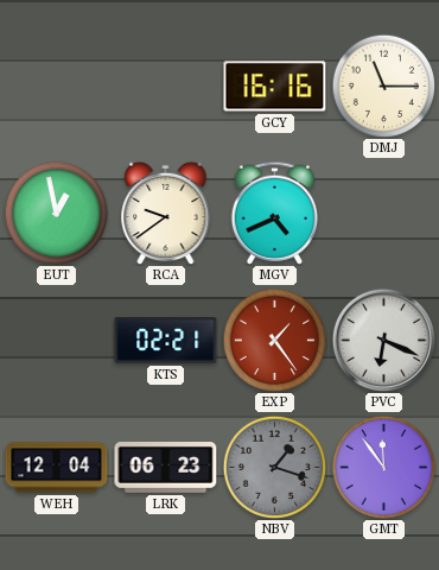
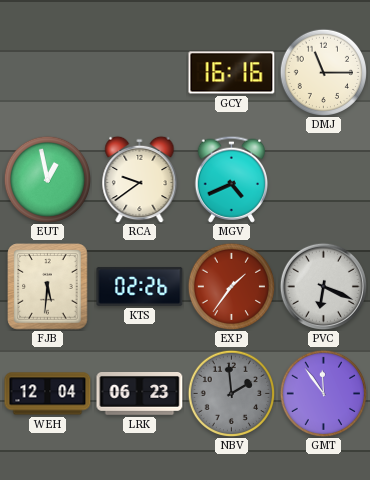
FJB: none -> 5:31
KTS: 02:21 -> 02:26
EXP: 1:24 -> 1:36
NBV: 1:18 -> 1:59
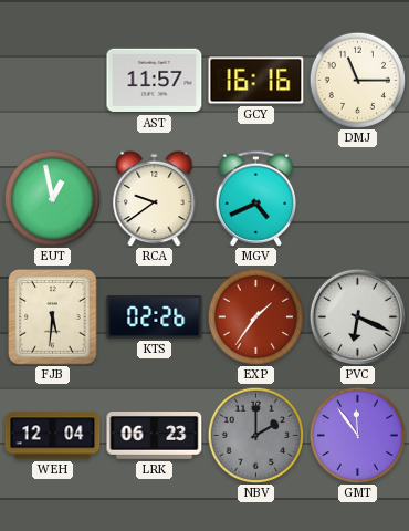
AST: none -> 11:57
NBV: 1:59 -> 2:00
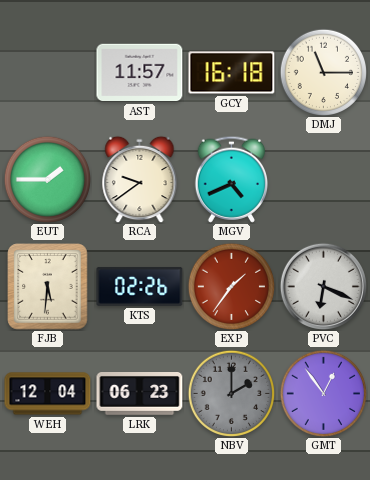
GCY: 16:16 -> 16:18
EUT: 12:58 -> 1:45
GMT: 11:54 -> 12:54
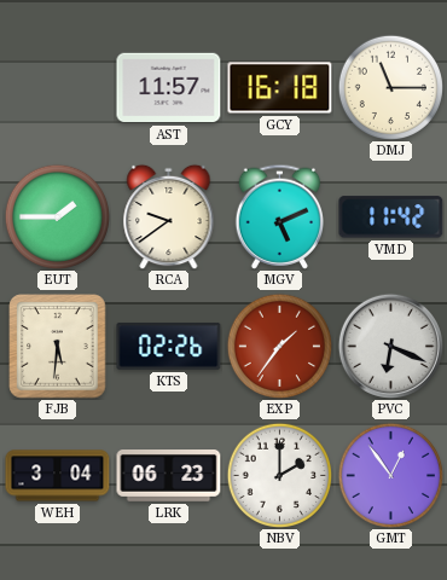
MGV: 4:41 -> 5:11
VMD: none -> 11:42
WEH: 12:04 -> 3:04
NBV dial: grey -> white
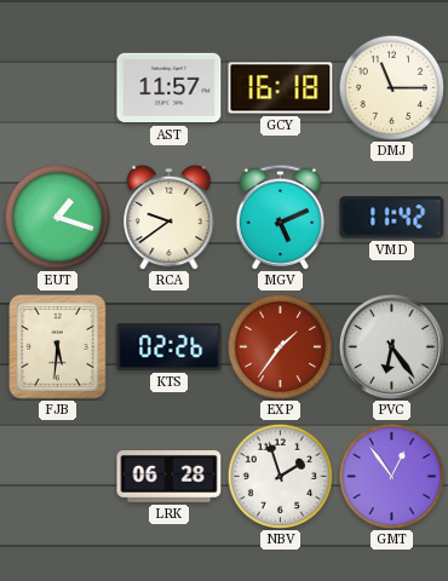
EUT: 1:45 -> 1:18
PVC: 6:19 -> 6:24
WEH: 3:04 -> none
LRK: 06:23 -> 06:28
NBV: 2:00 -> 1:57
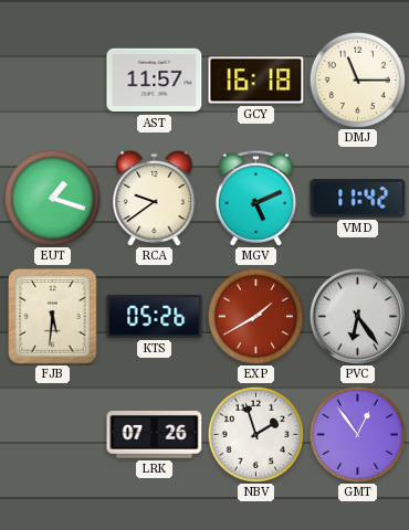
KTS: 02:26 -> 05:26
EXP: 1:36 -> 1:40
LRK: 06:28 -> 07:26
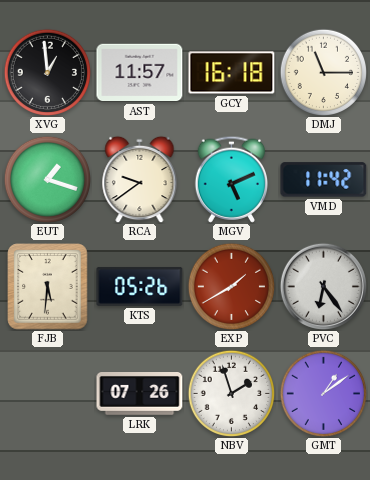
XVG: none -> 12:59
GMT: 12:54 -> 1:09
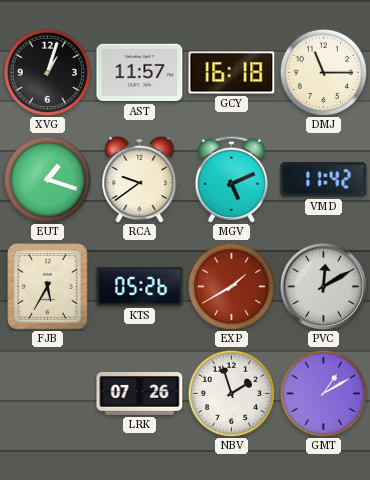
XVG: 12:59 -> 1:03
FJB: 5:31 -> 5:35
PVC: 6:24 -> 12:10
GMT: 1:09 -> 1:10
